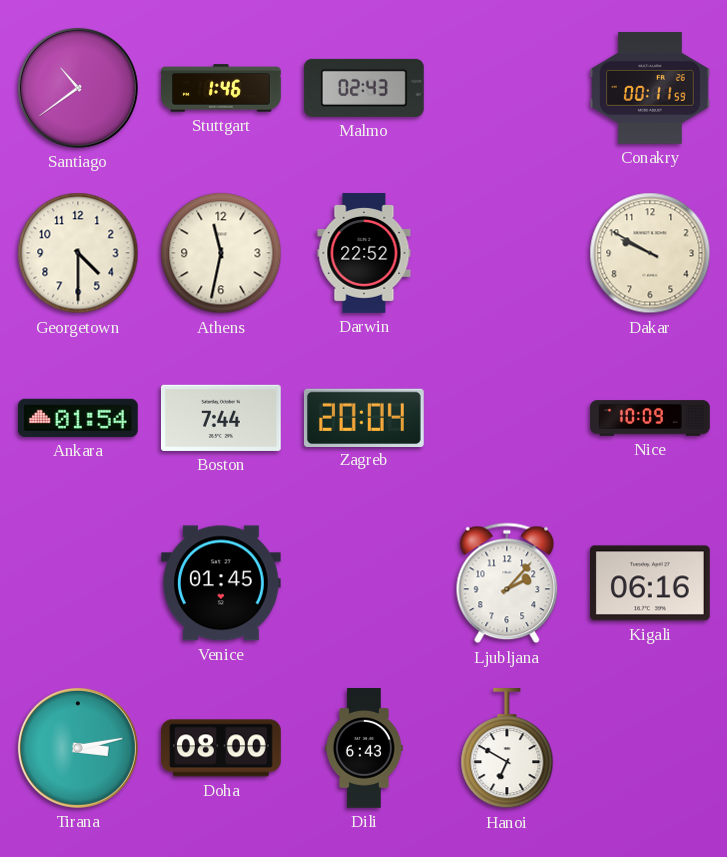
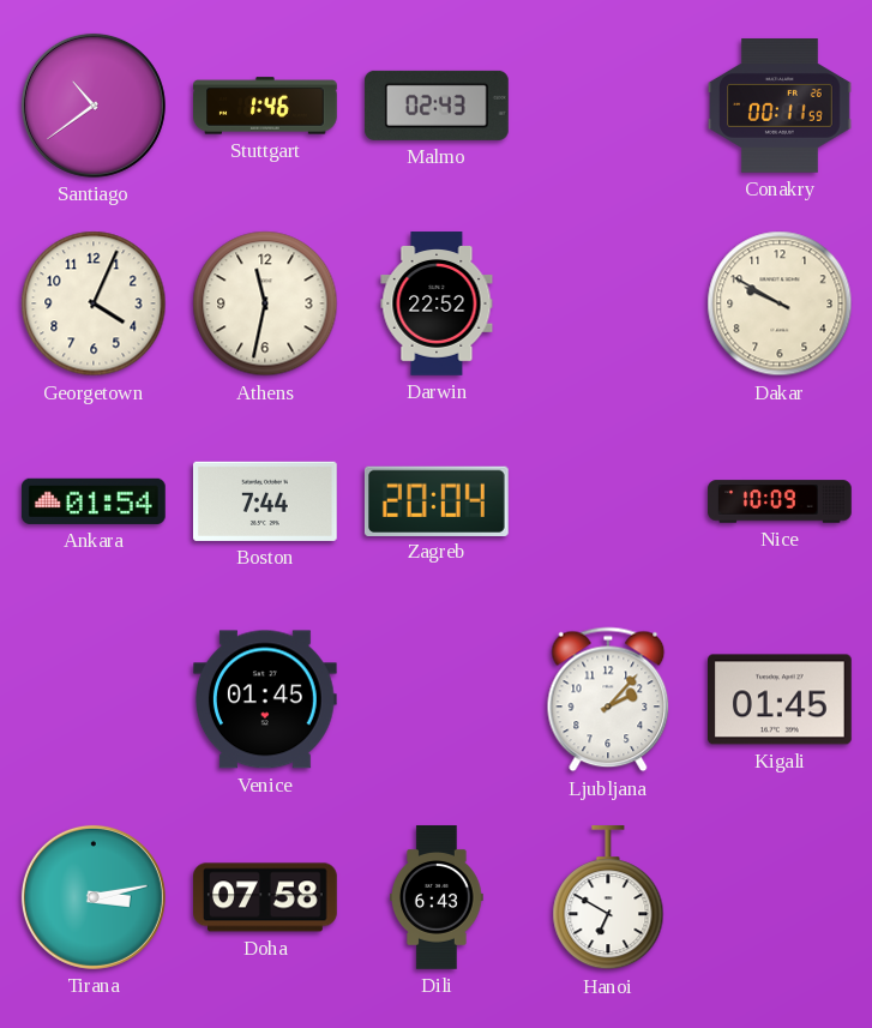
Georgetown: 4:30 -> 4:04
Kigali: 06:16 -> 01:45
Doha: 08:00 -> 07:58
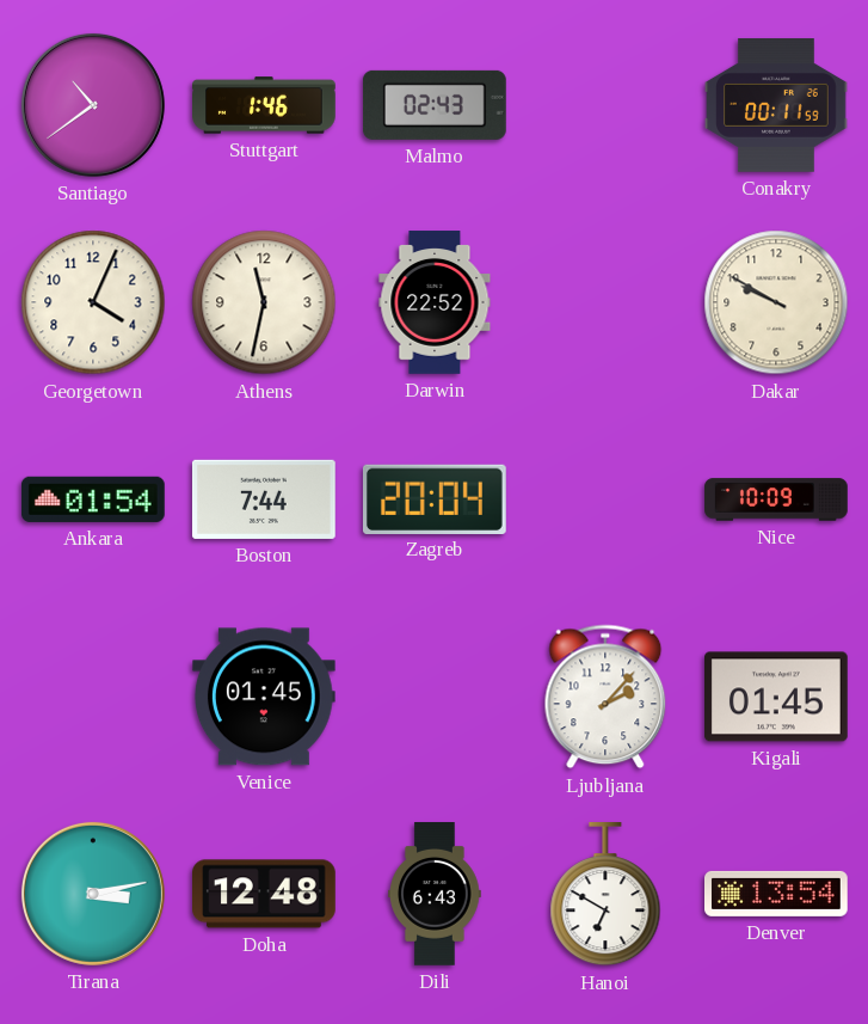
Doha: 07:58 -> 12:48
Denver: none -> 13:54
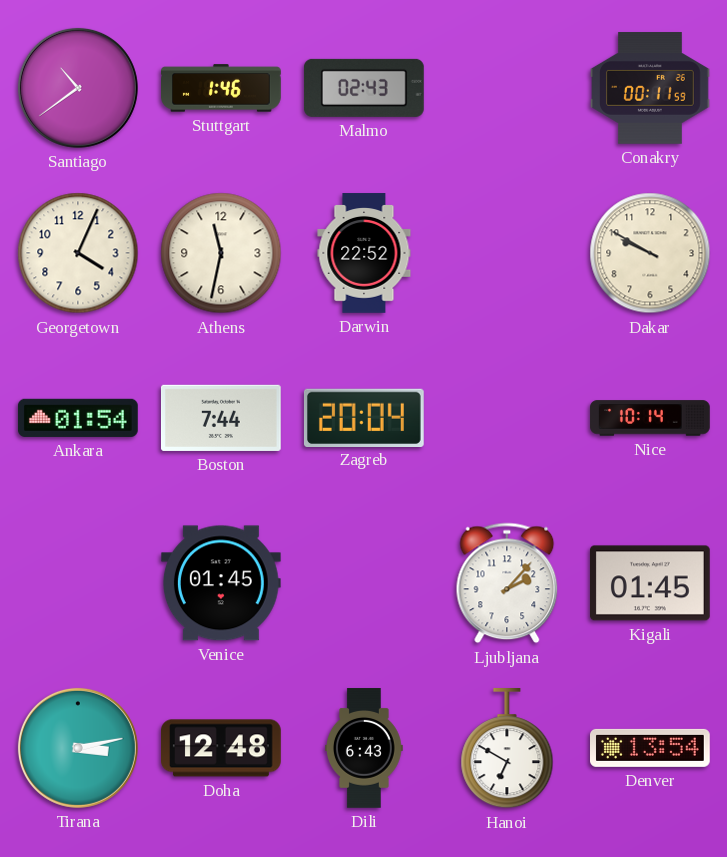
Nice: 10:09 -> 10:14
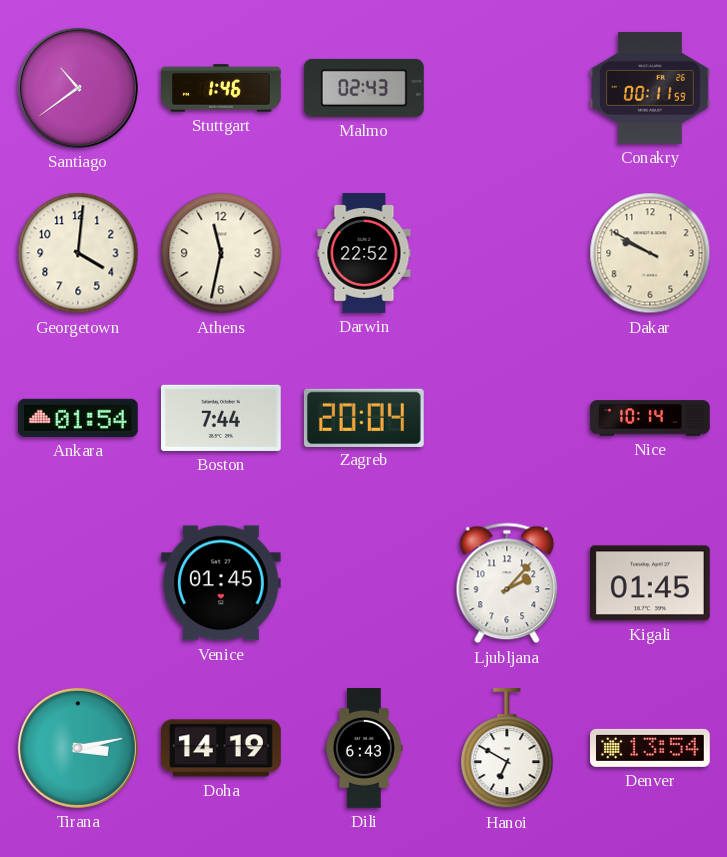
Georgetown: 4:04 -> 4:01
Doha: 12:48 -> 14:19
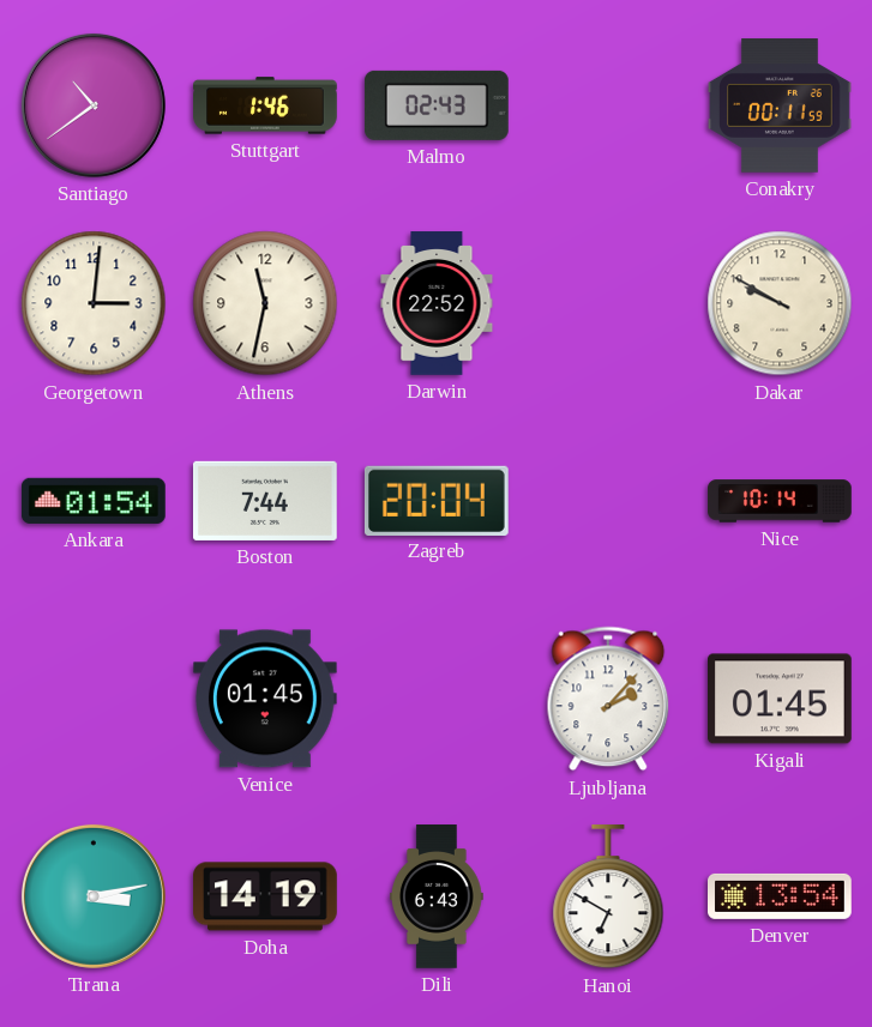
Georgetown: 4:01 -> 3:01
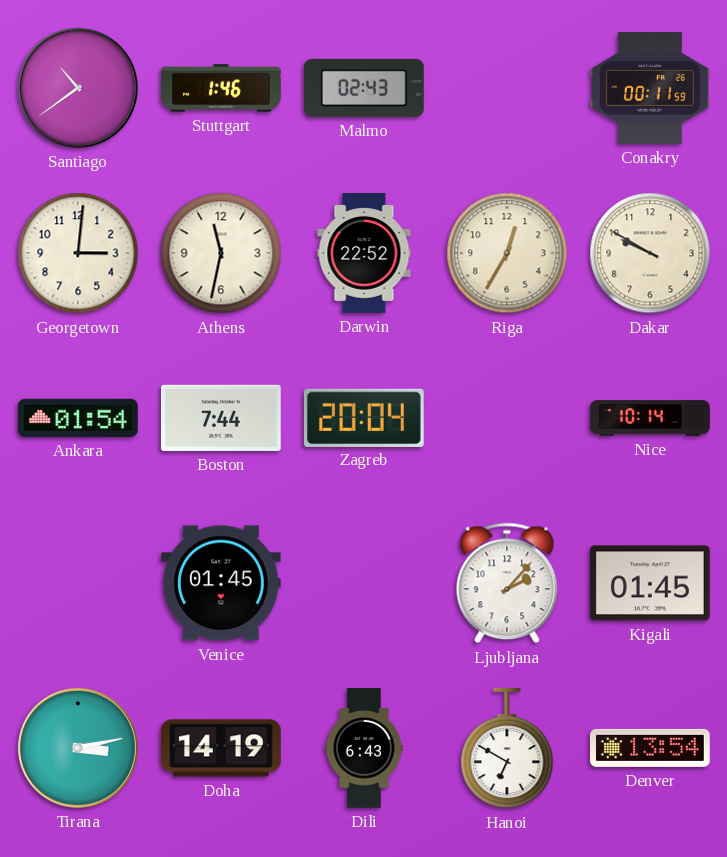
Riga: none -> 12:35
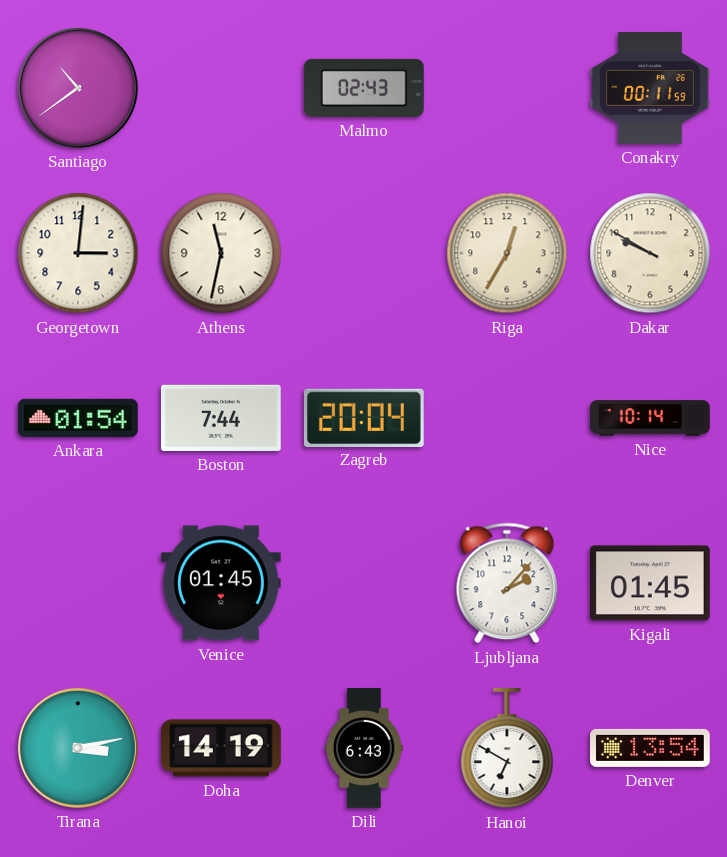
Stuttgart: 1:46 -> none
Darwin: 22:52 -> none
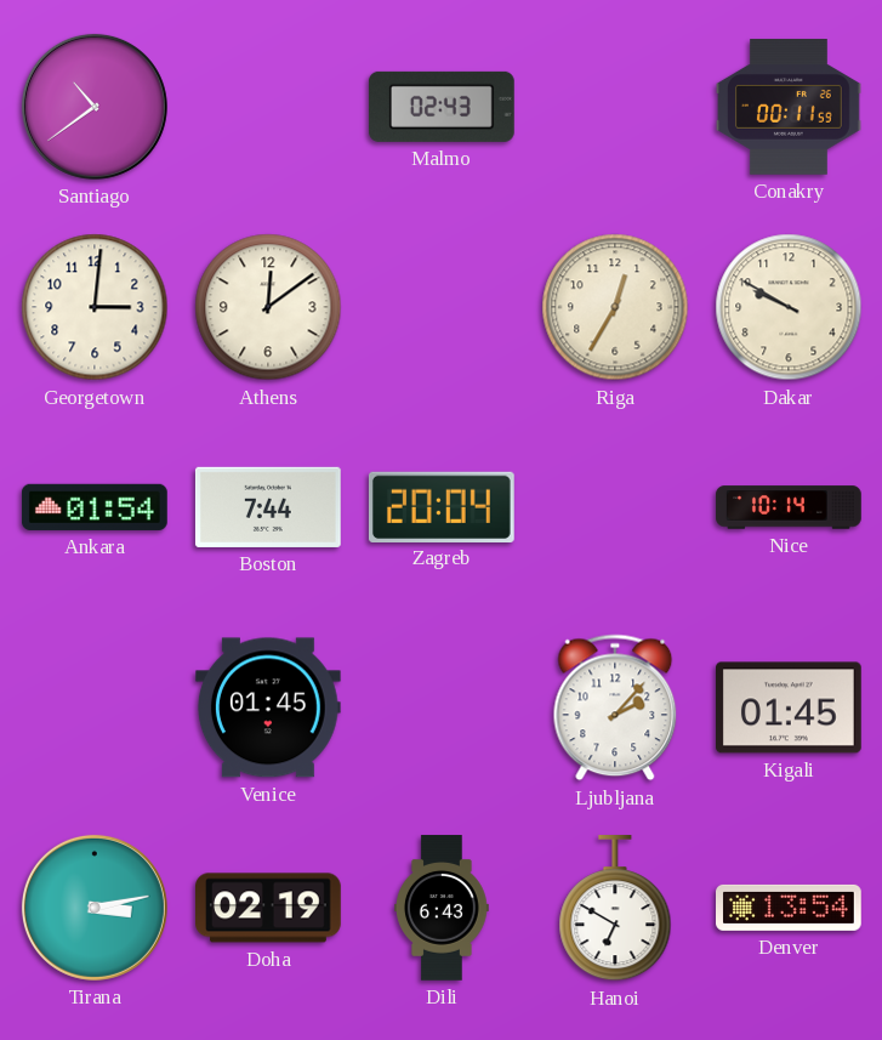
Athens: 11:32 -> 12:09
Doha: 14:19 -> 02:19
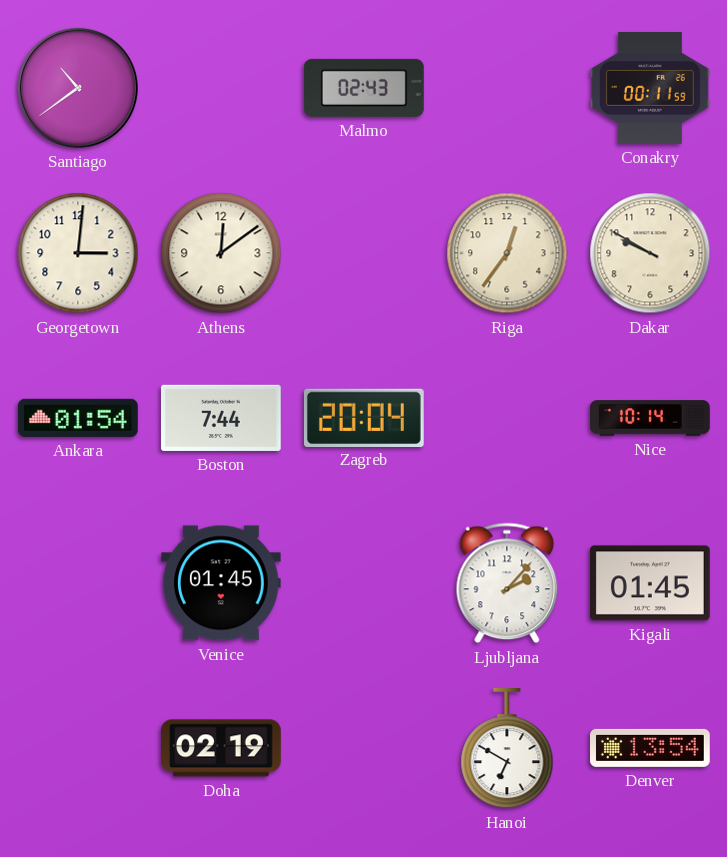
Riga: 12:35 -> 12:36
Tirana: 3:13 -> none
Dili: 6:43 -> none
